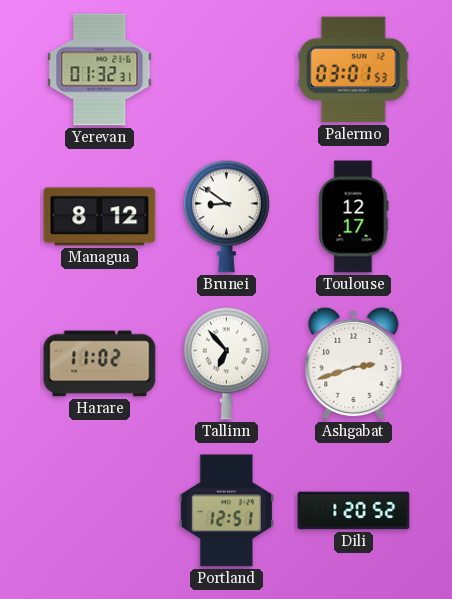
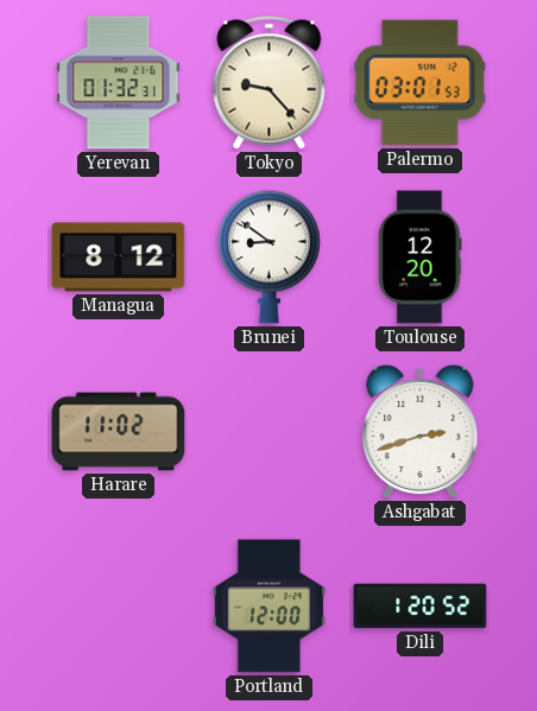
Tokyo: none -> 9:23
Toulouse: 12:17 -> 12:20
Tallinn: 6:53 -> none
Portland: 12:51 -> 12:00
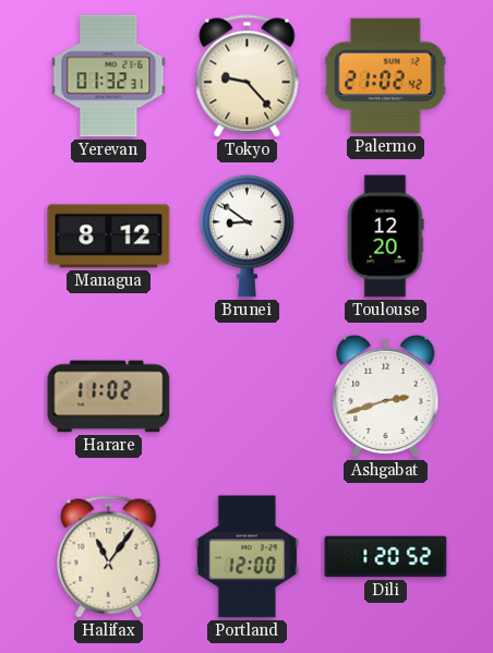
Palermo: 03:01 -> 21:02
Halifax: none -> 11:06
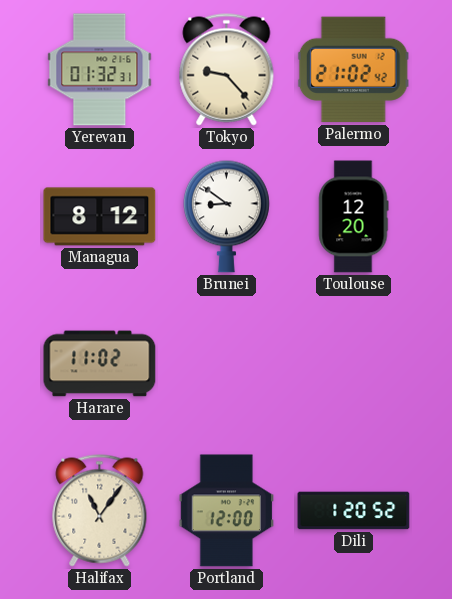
Ashgabat: 2:42 -> none
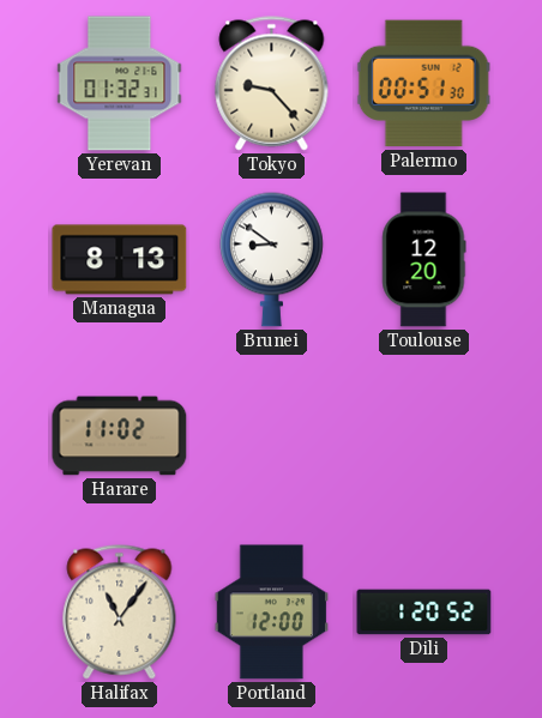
Palermo: 21:02 -> 00:51
Managua: 8:12 -> 8:13
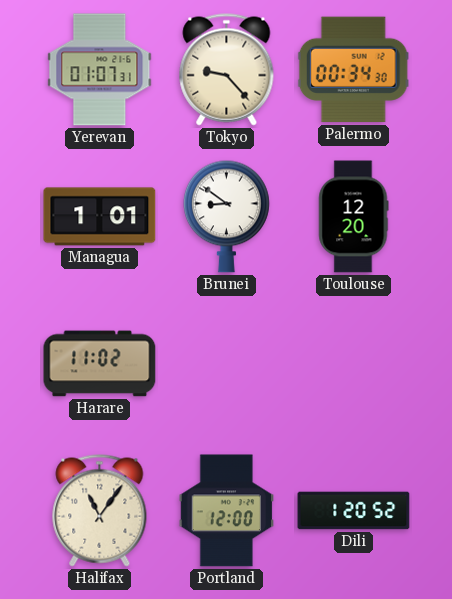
Yerevan: 01:32 -> 01:07
Palermo: 00:51 -> 00:34
Managua: 8:13 -> 1:01
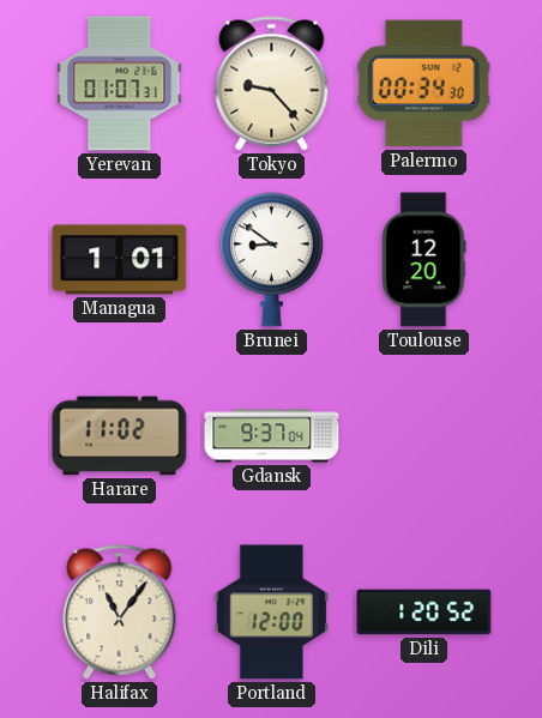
Gdansk: none -> 9:37
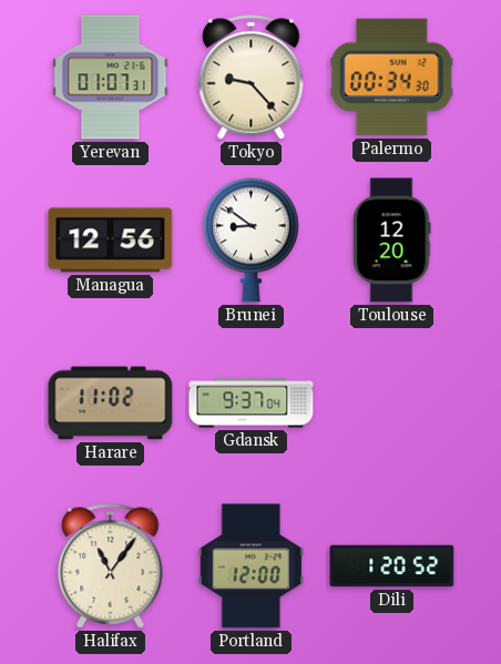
Managua: 1:01 -> 12:56
